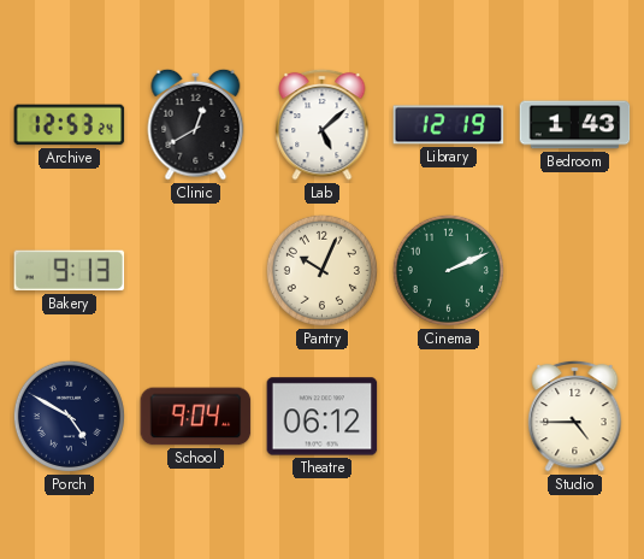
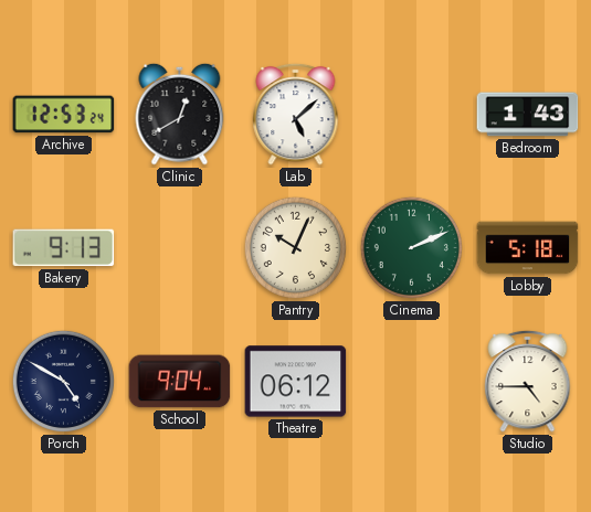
Library: 12:19 -> none
Lobby: none -> 5:18
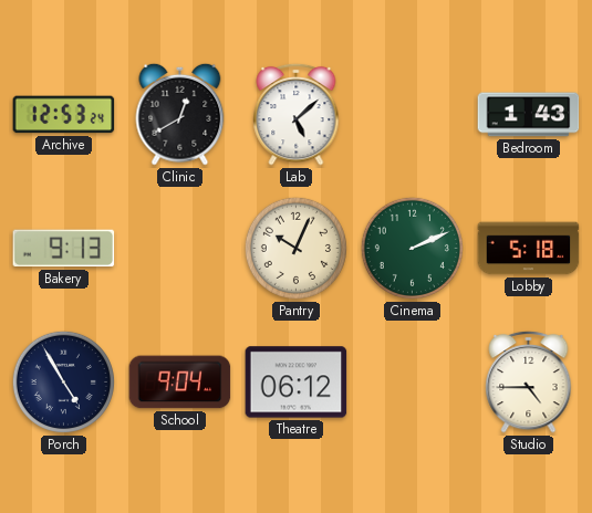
Porch: 4:50 -> 4:55
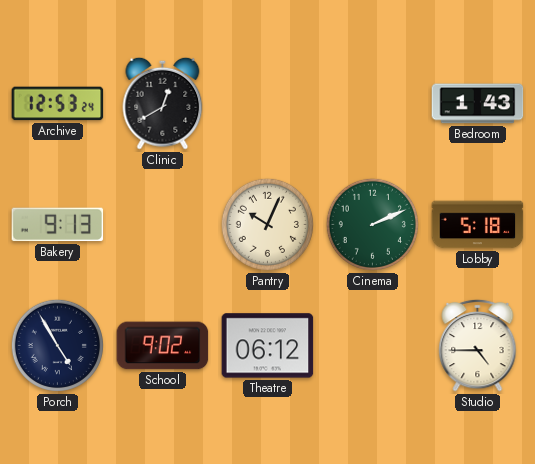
Lab: 5:08 -> none
School: 9:04 -> 9:02
